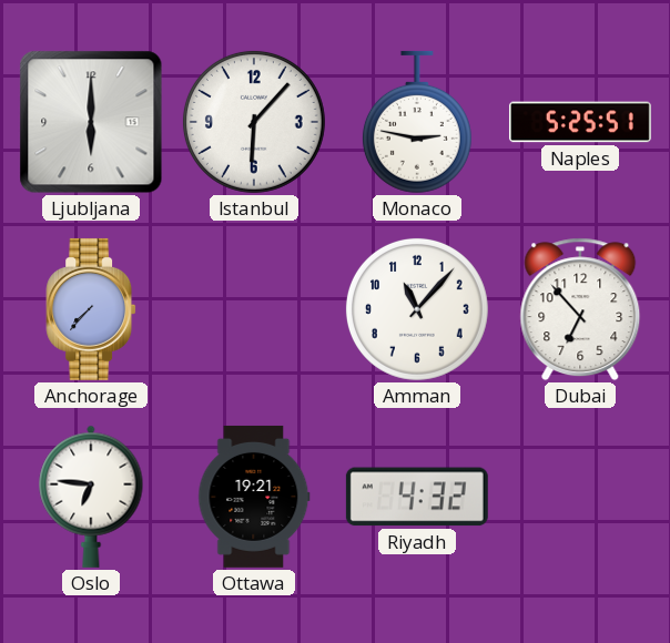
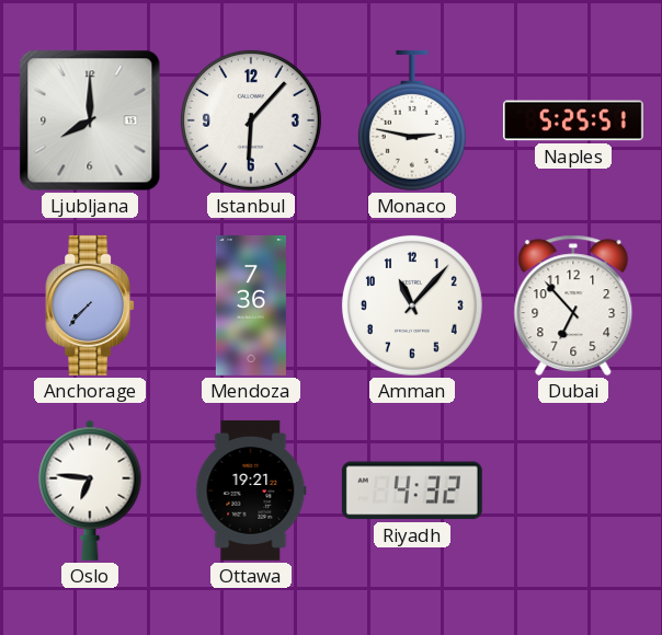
Ljubljana: 6:00 -> 8:00
Mendoza: none -> 7:36
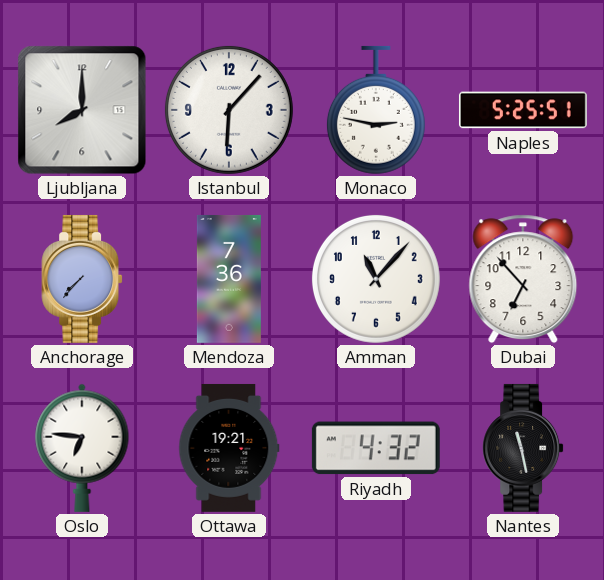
Nantes: none -> 11:28
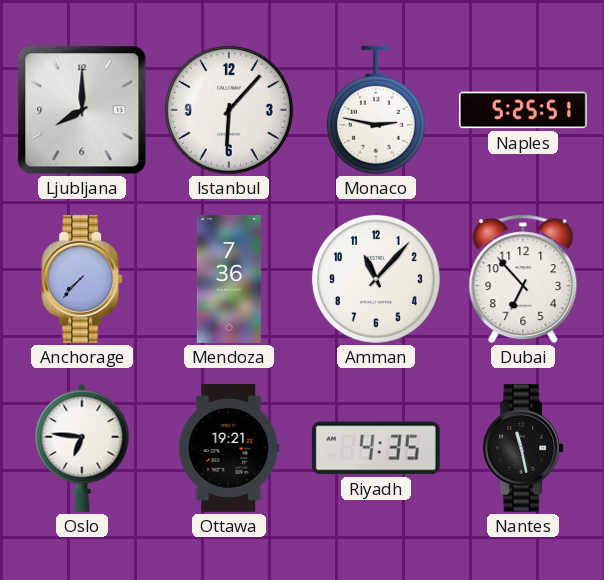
Riyadh: 4:32 -> 4:35
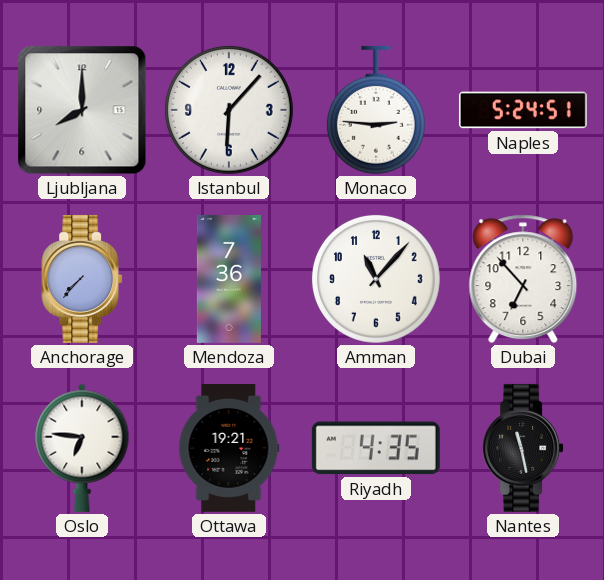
Monaco: 2:47 -> 2:46
Naples: 5:25 -> 5:24
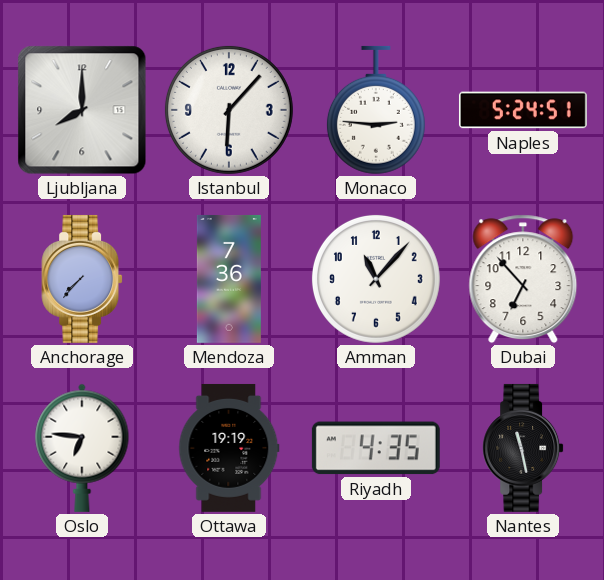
Ottawa: 19:21 -> 19:19
